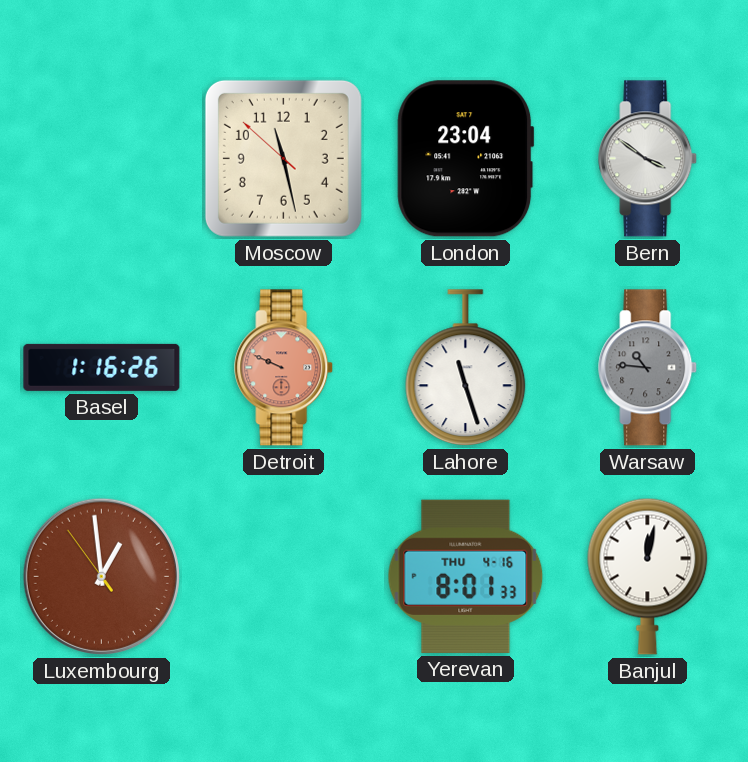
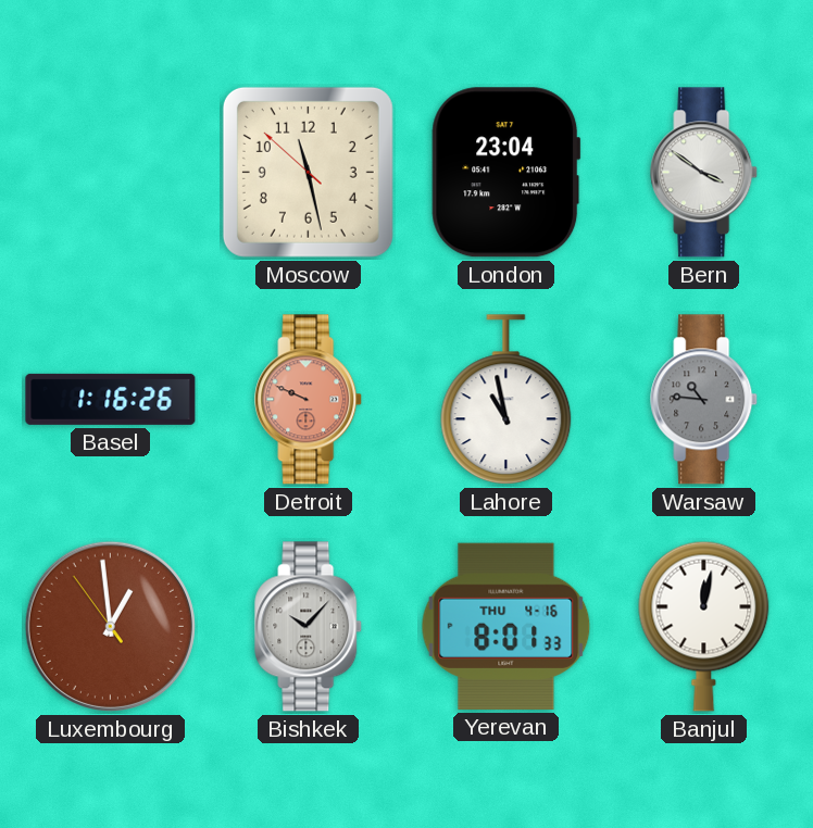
Lahore: 11:27 -> 10:58
Bishkek: none -> 10:07
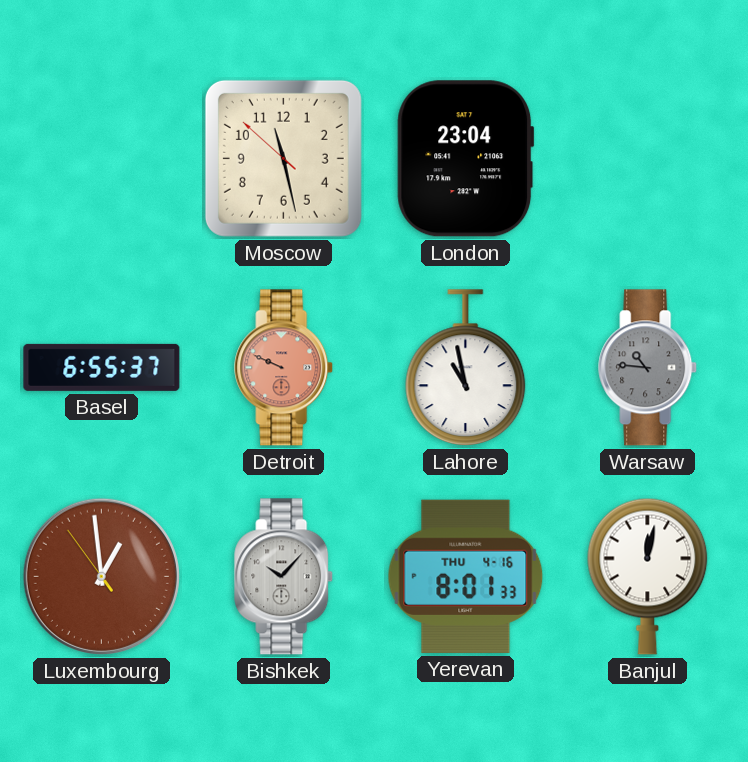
Bern: 3:51 -> none
Basel: 1:16 -> 6:55
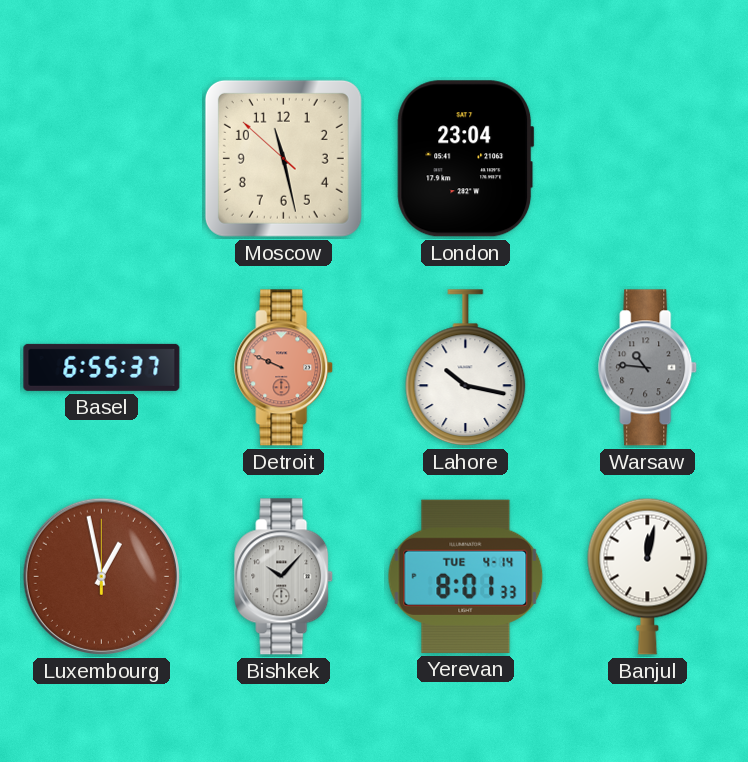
Lahore: 10:58 -> 10:17
Luxembourg: 12:58:54 -> 12:58:00
Yerevan date: THU 4-16 -> TUE 4-14
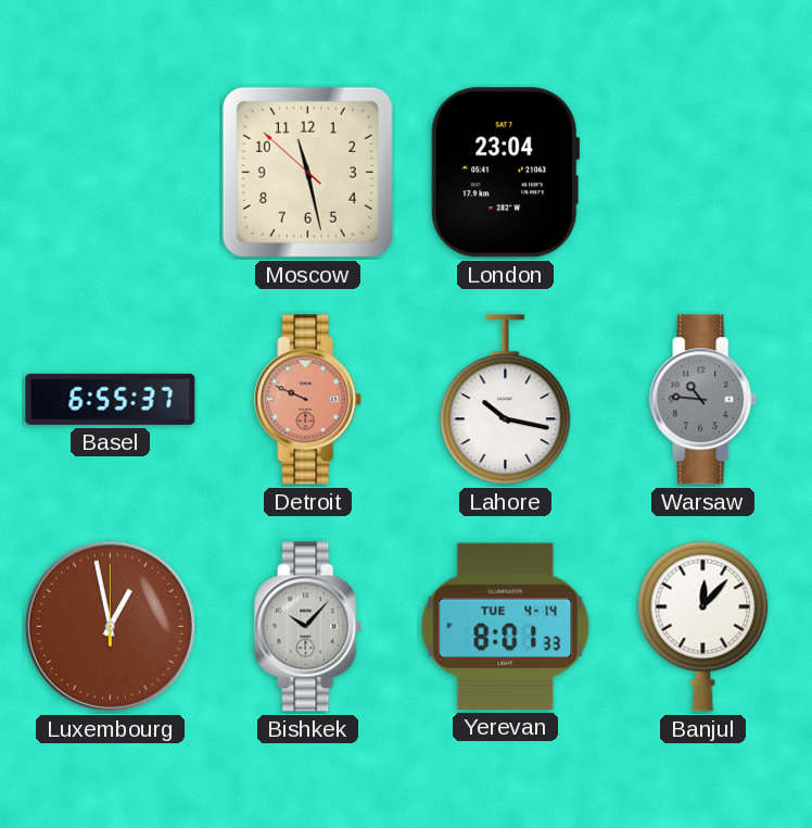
Banjul: 12:02 -> 12:07
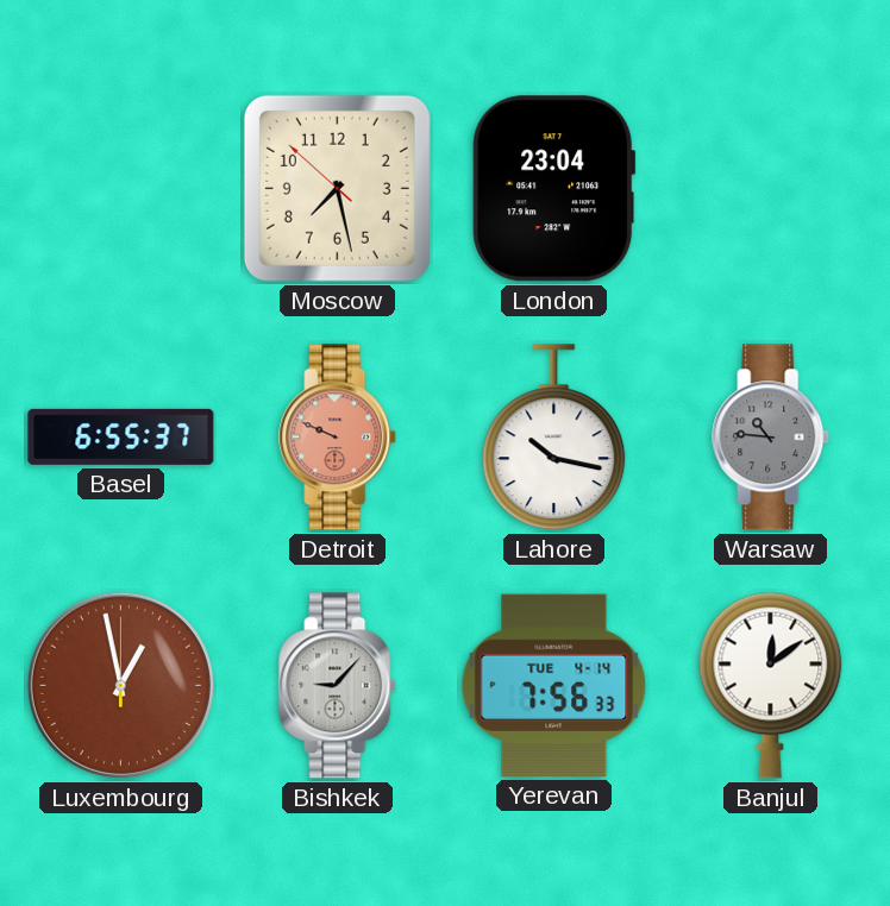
Moscow: 11:27 -> 7:27
Bishkek: 10:07 -> 9:07
Yerevan: 8:01 -> 7:56
Banjul: 12:07 -> 12:09
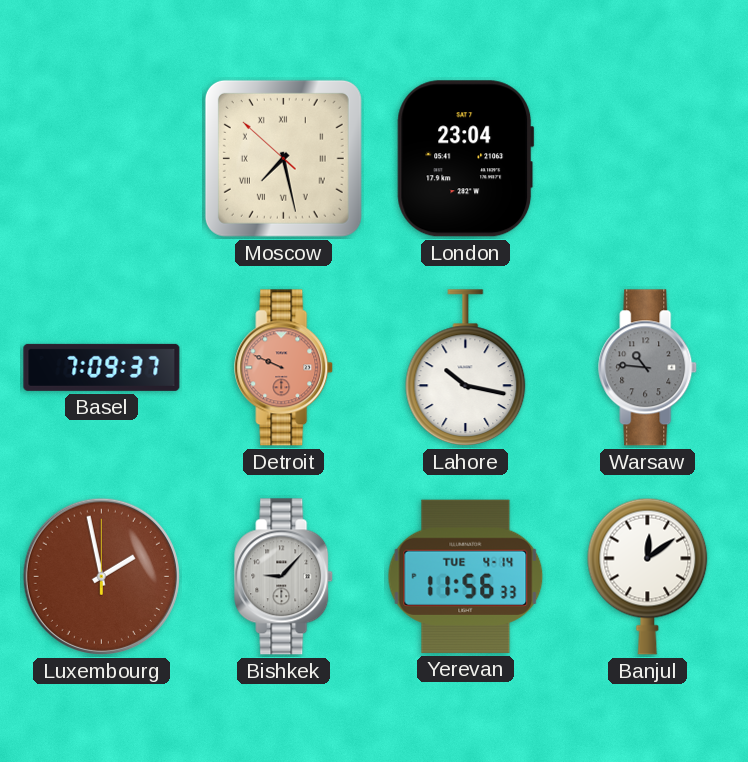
Moscow numerals: Arabic -> Roman
Basel: 6:55 -> 7:09
Luxembourg: 12:58 -> 1:58
Yerevan: 7:56 -> 11:56
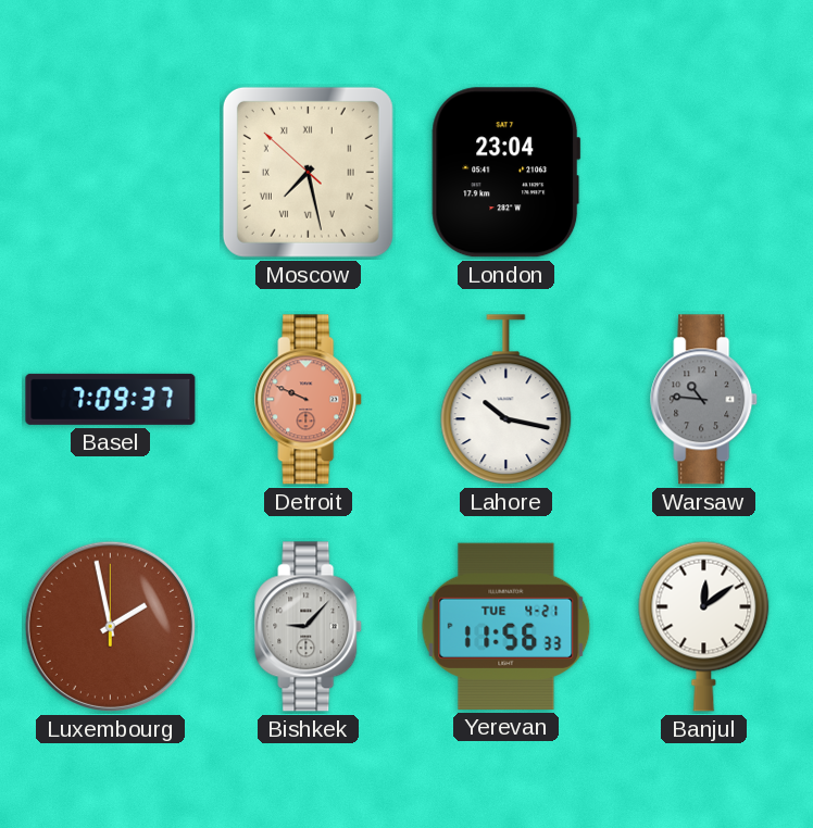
Yerevan date: TUE 4-14 -> TUE 4-21
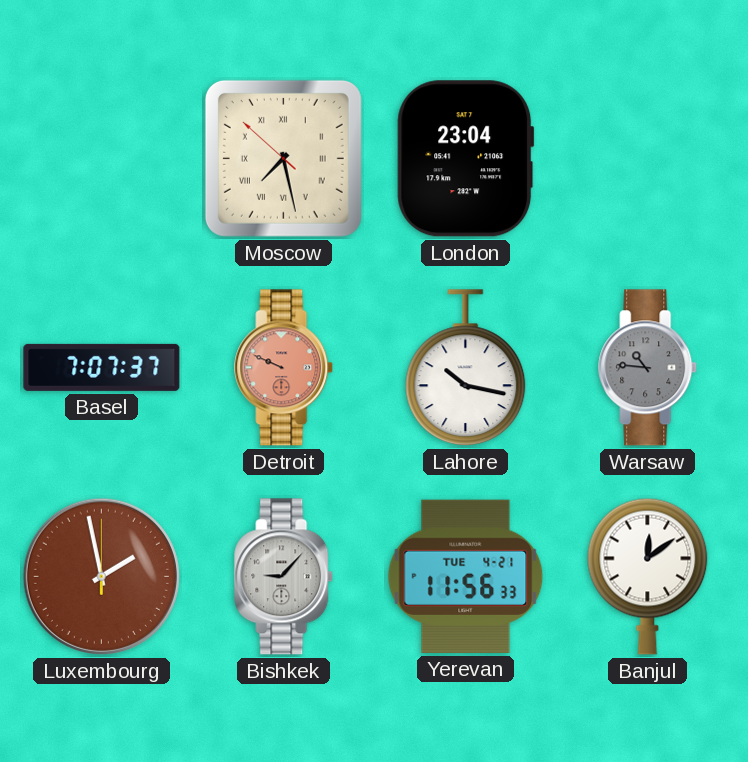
Basel: 7:09 -> 7:07
